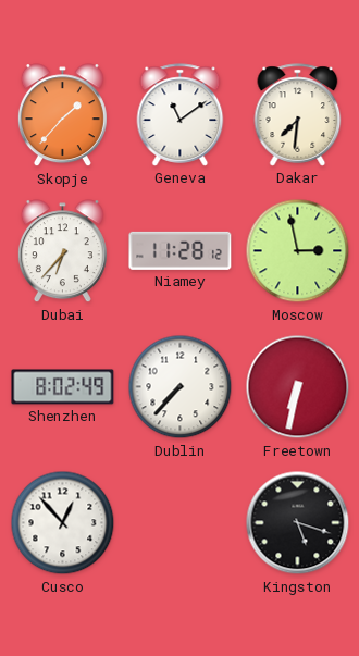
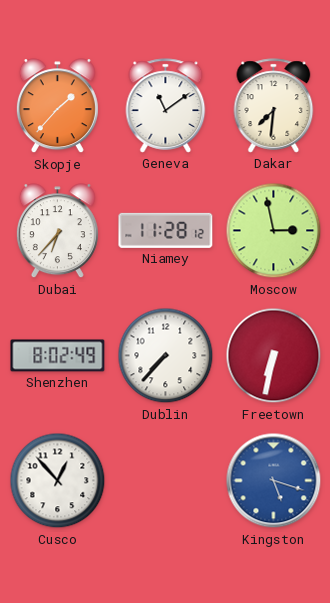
Kingston dial: black -> blue
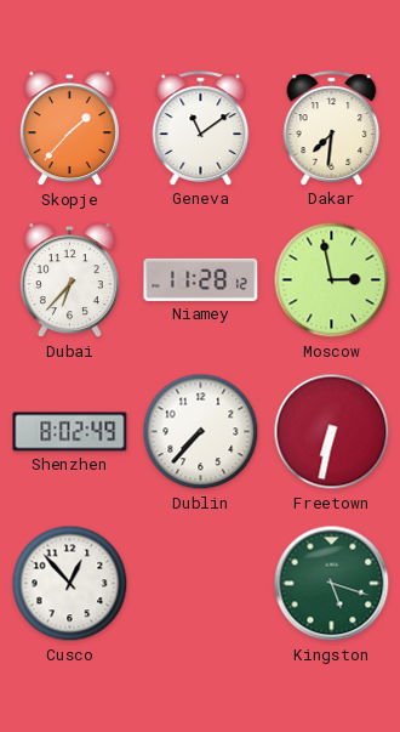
Kingston dial: blue -> green
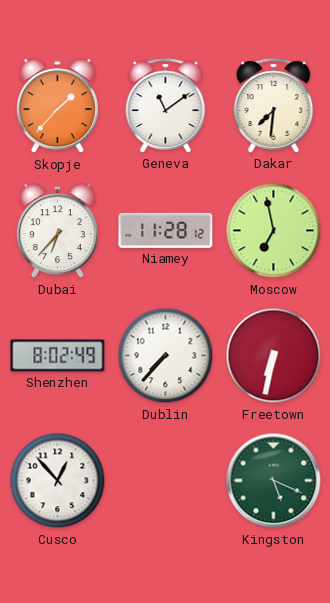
Moscow: 2:58 -> 6:58
Kingston: 5:18 -> 5:19
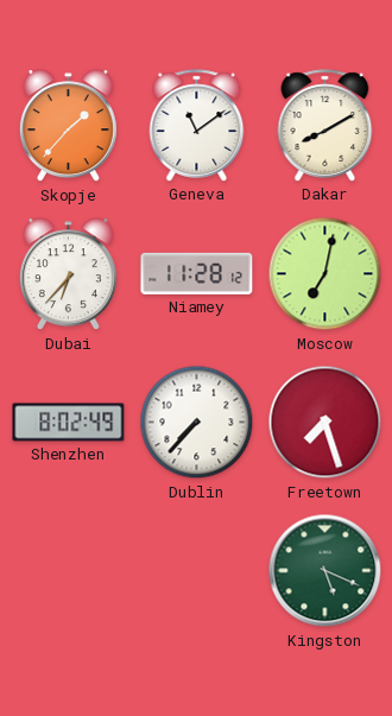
Dakar: 7:31 -> 8:10
Moscow: 6:58 -> 7:02
Freetown: 6:32 -> 7:27
Cusco: 12:53 -> none
